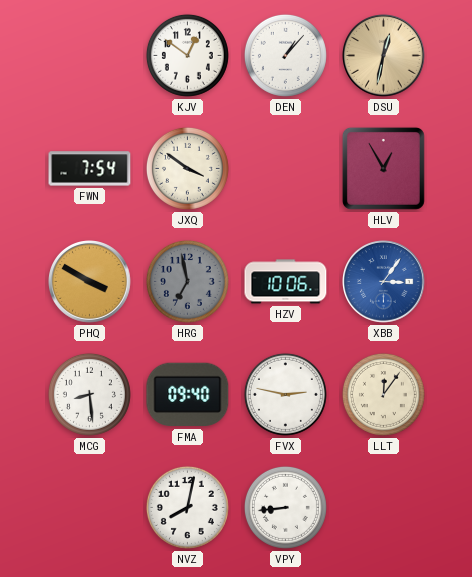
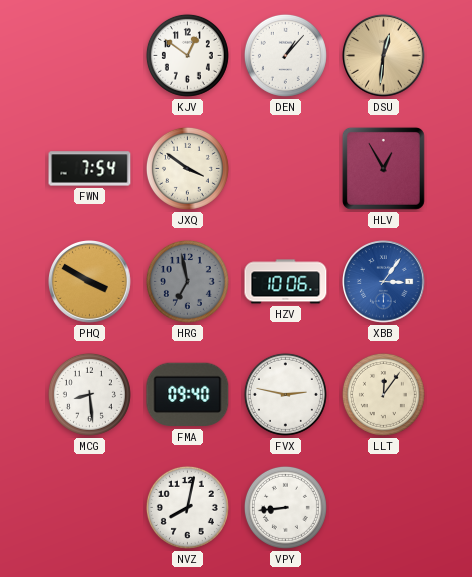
DSU: 12:32 -> 12:31
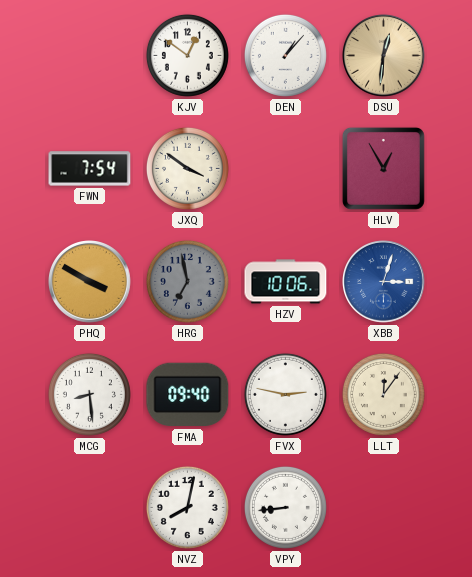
XBB: 3:06 -> 3:03
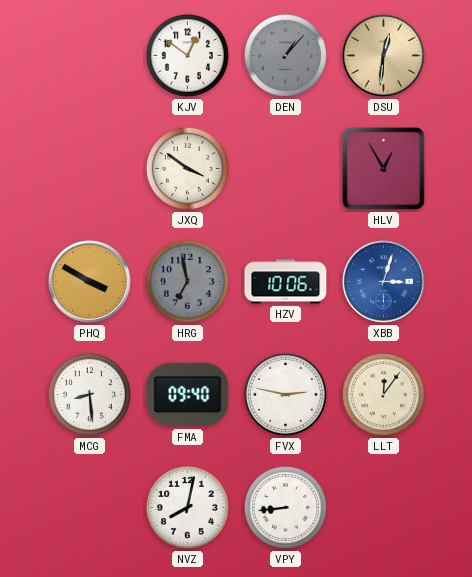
DEN dial: white -> grey
FWN: 7:54 -> none
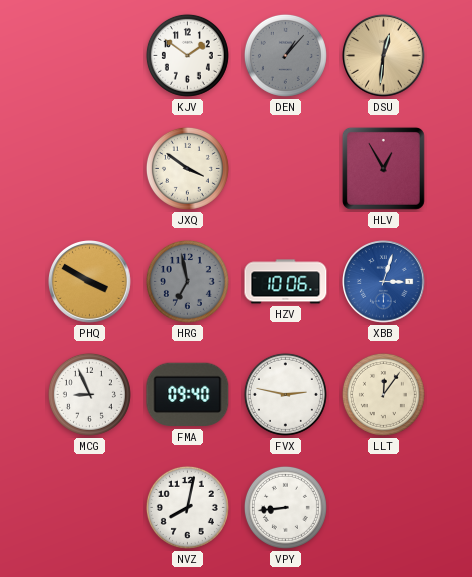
KJV: 12:51 -> 1:51
MCG: 8:29 -> 8:56
